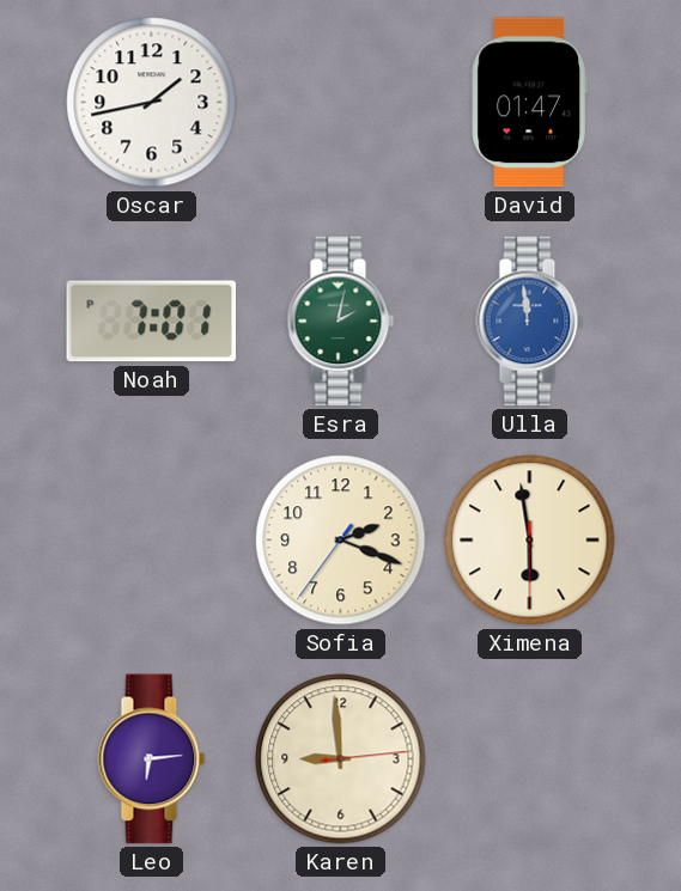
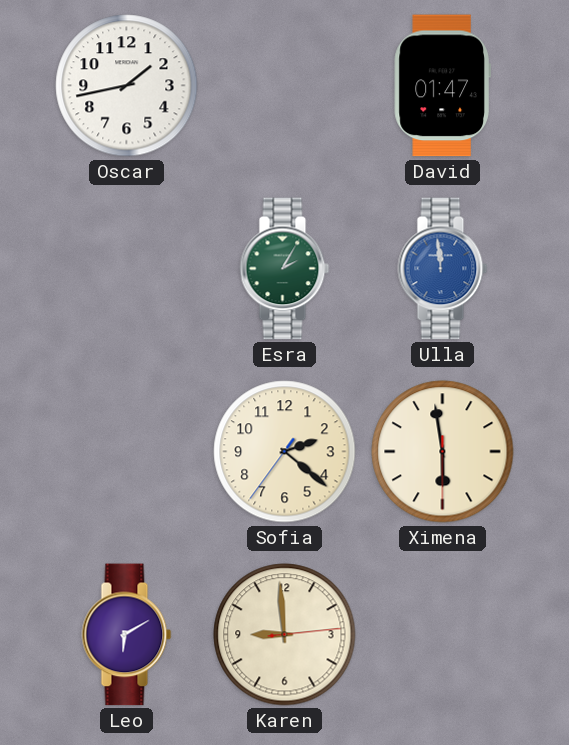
Noah: 7:01 -> none
Esra: 2:02 -> 2:05
Sofia: 2:18 -> 2:21
Leo: 6:14 -> 6:10
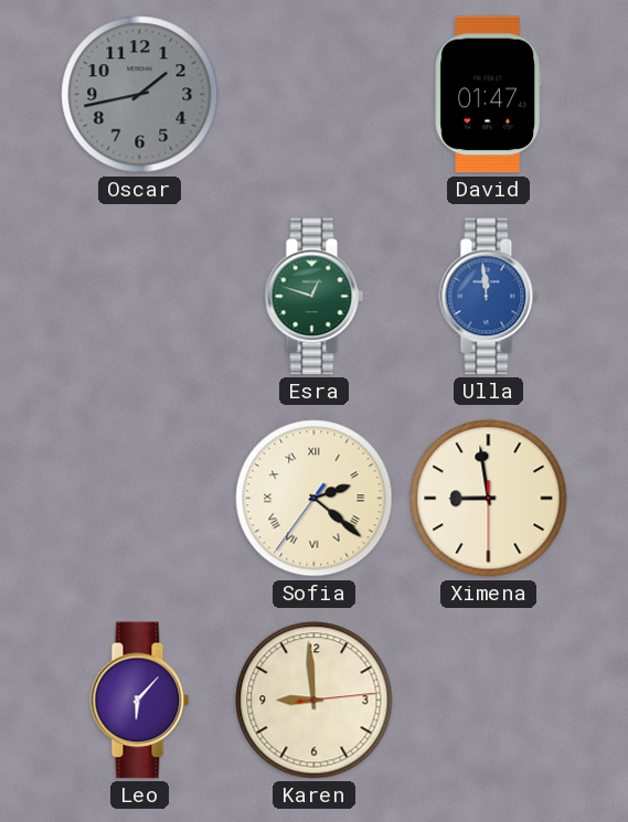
Oscar dial: white -> grey
Esra: 2:05 -> 12:48
Sofia numerals: Arabic -> Roman
Ximena: 5:58 -> 8:58
Leo: 6:10 -> 6:07
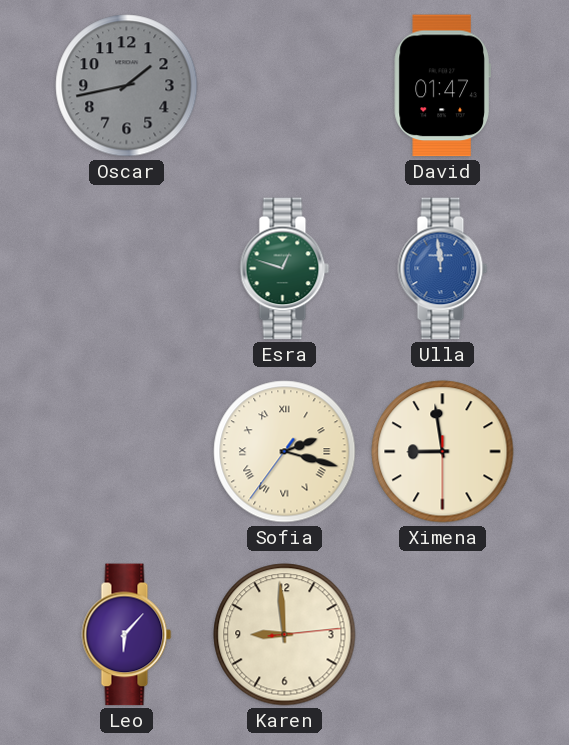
Sofia: 2:21 -> 2:17
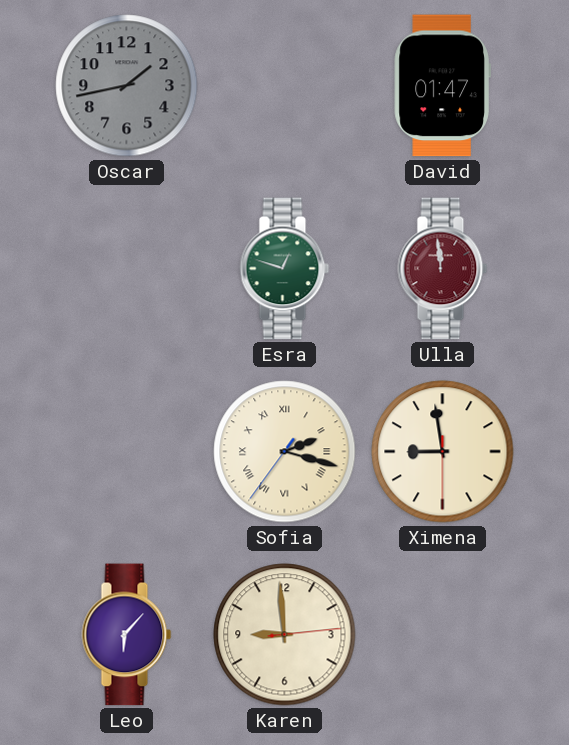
Ulla dial: blue -> burgundy
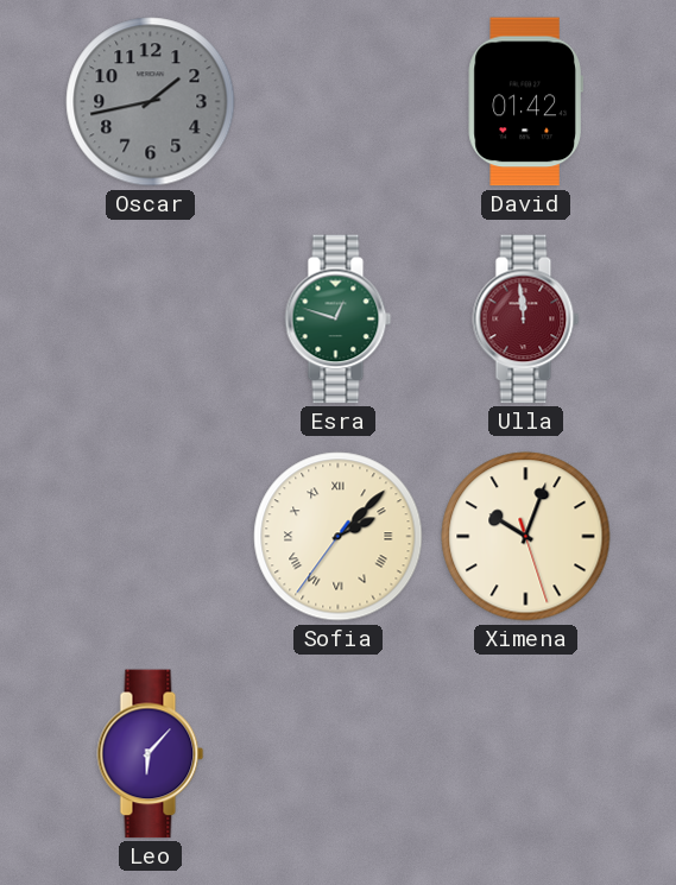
David: 01:47 -> 01:42
Sofia: 2:17 -> 2:07
Ximena: 8:58 -> 10:03
Karen: 8:59 -> none
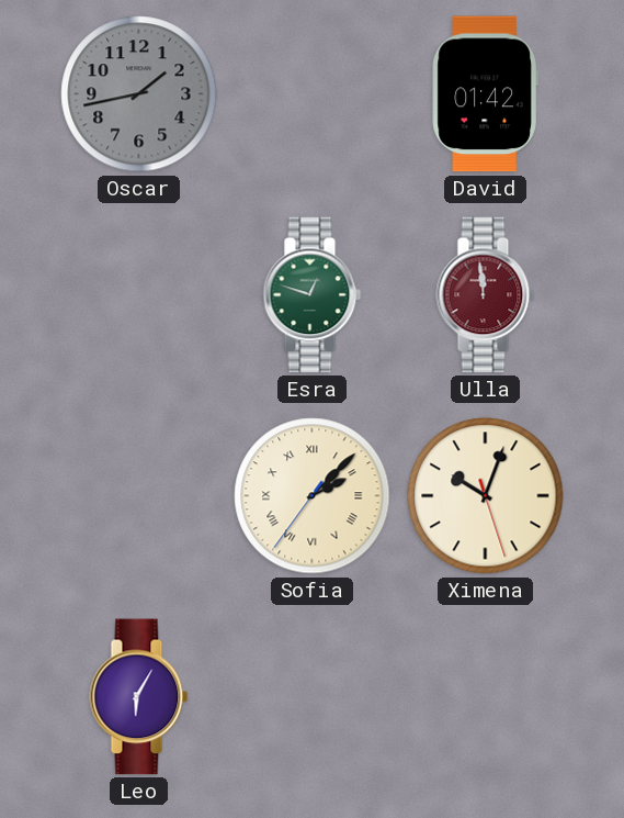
Leo: 6:07 -> 6:05
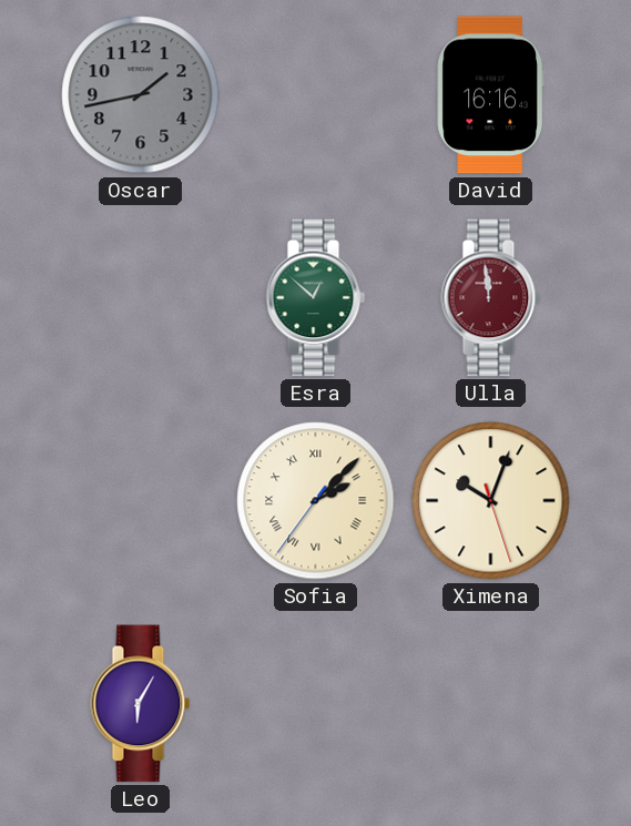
David: 01:42 -> 16:16
Esra: 12:48 -> 12:52
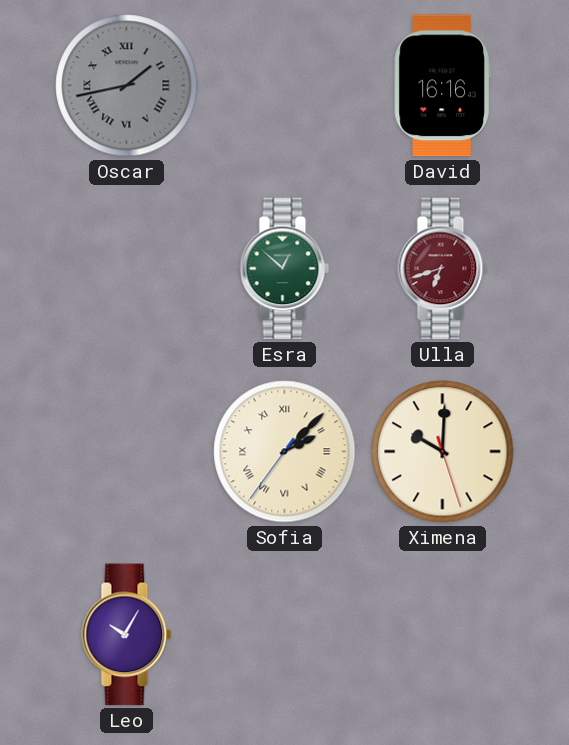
Oscar numerals: Arabic -> Roman
Ulla: 11:59 -> 6:42
Ximena: 10:03 -> 10:00
Leo: 6:05 -> 10:05
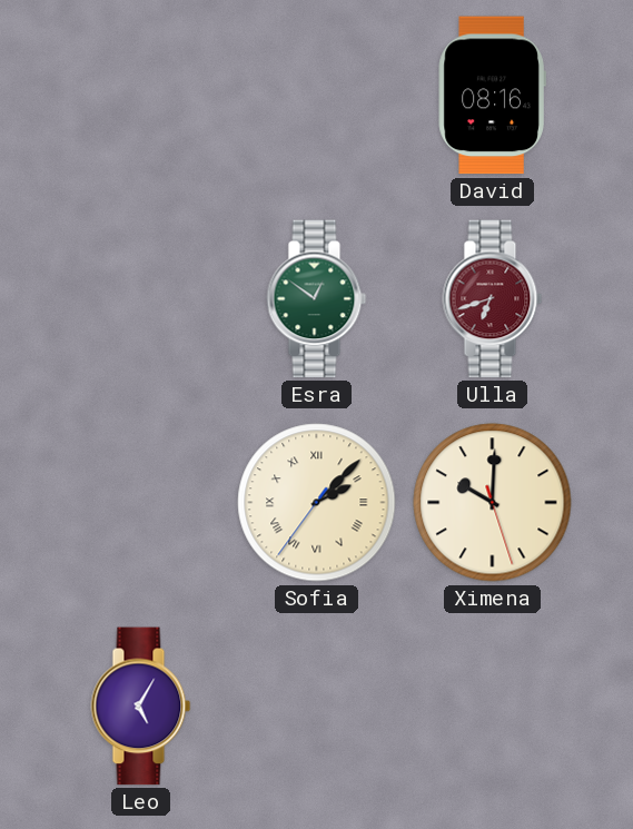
Oscar: 1:43 -> none
David: 16:16 -> 08:16
Esra: 12:52 -> 12:51
Leo: 10:05 -> 5:05
